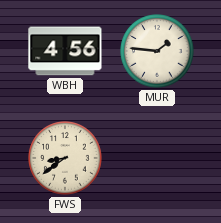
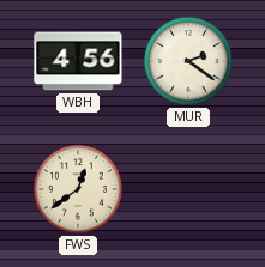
MUR: 1:46 -> 2:21
FWS: 8:39 -> 12:39
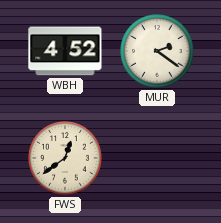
WBH: 4:56 -> 4:52
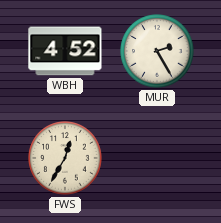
MUR: 2:21 -> 2:25
FWS: 12:39 -> 12:35
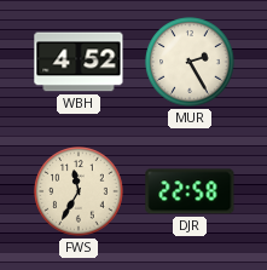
FWS: 12:35 -> 11:35
DJR: none -> 22:58
